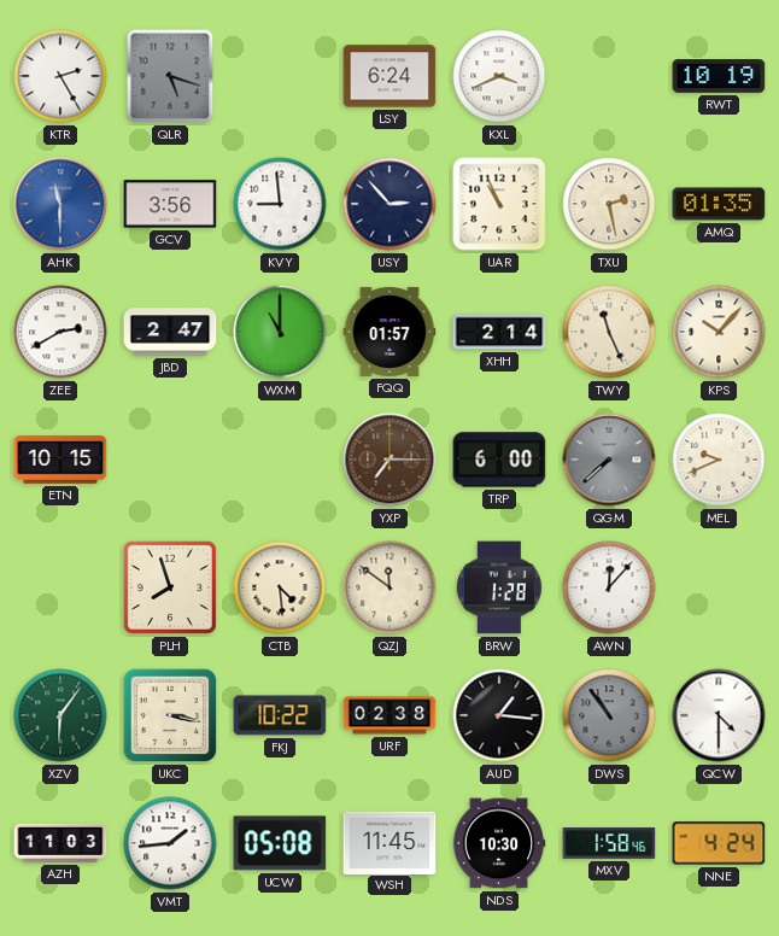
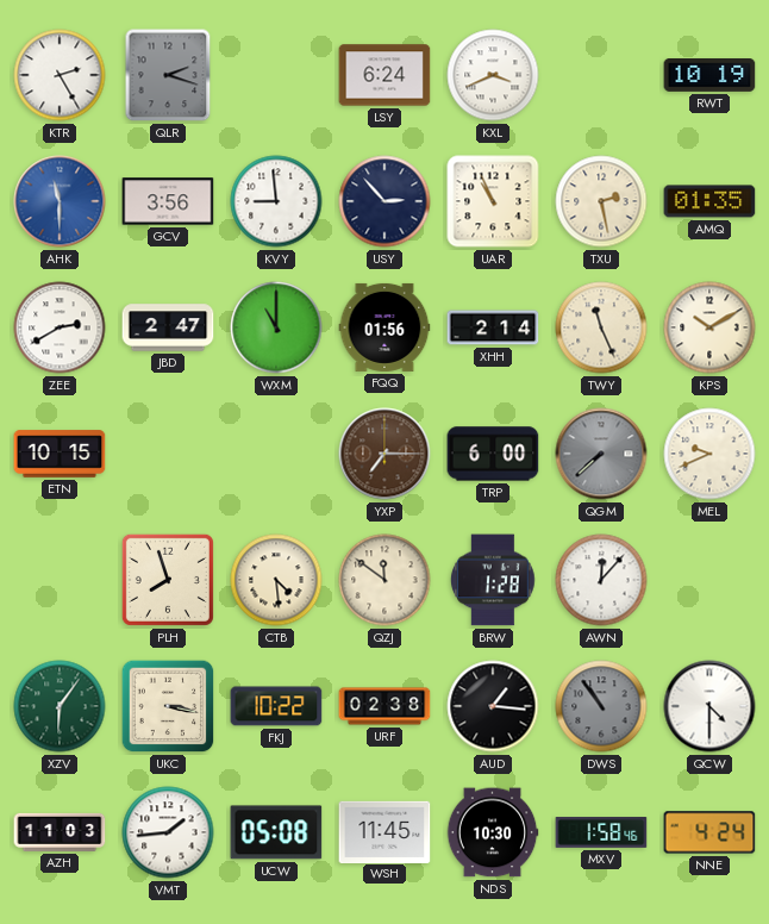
QLR: 5:18 -> 2:18
FQQ: 01:57 -> 01:56
KPS: 10:07 -> 10:10
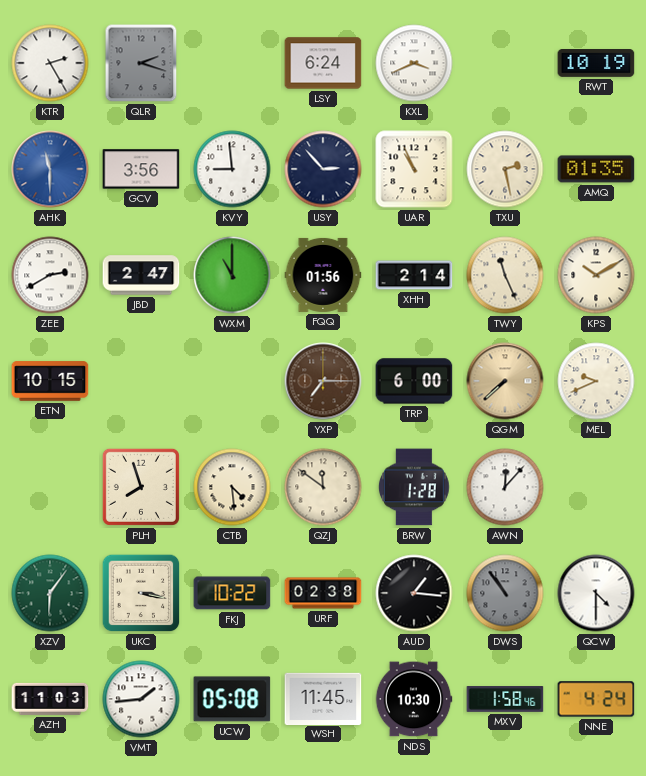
QGM dial: grey -> champagne
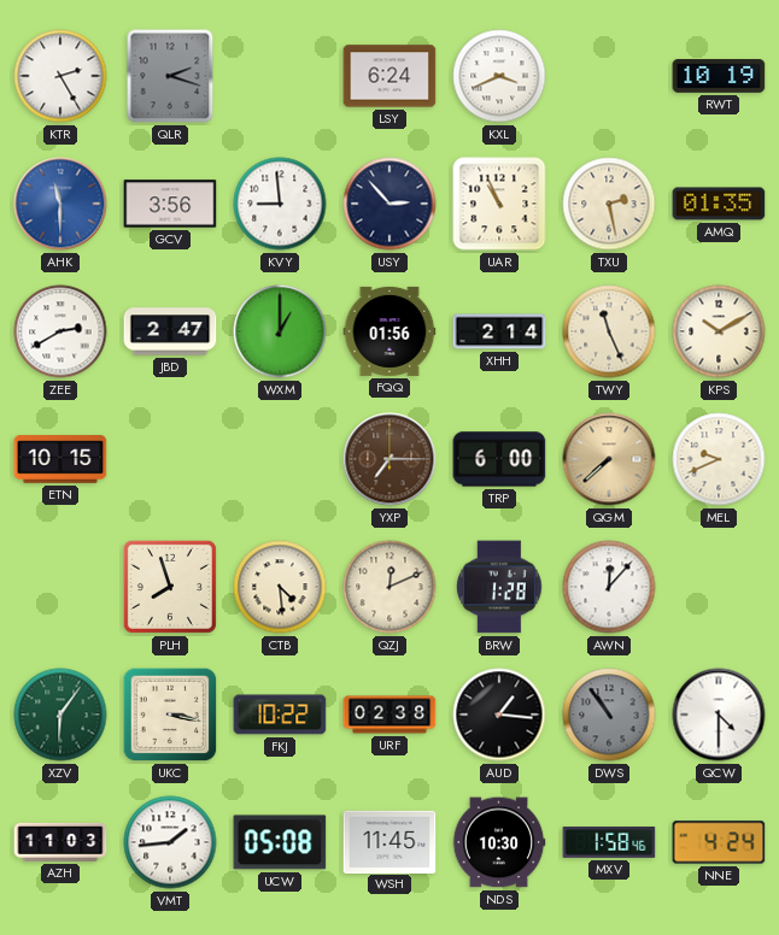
WXM: 11:00 -> 1:00
QZJ: 11:51 -> 12:11
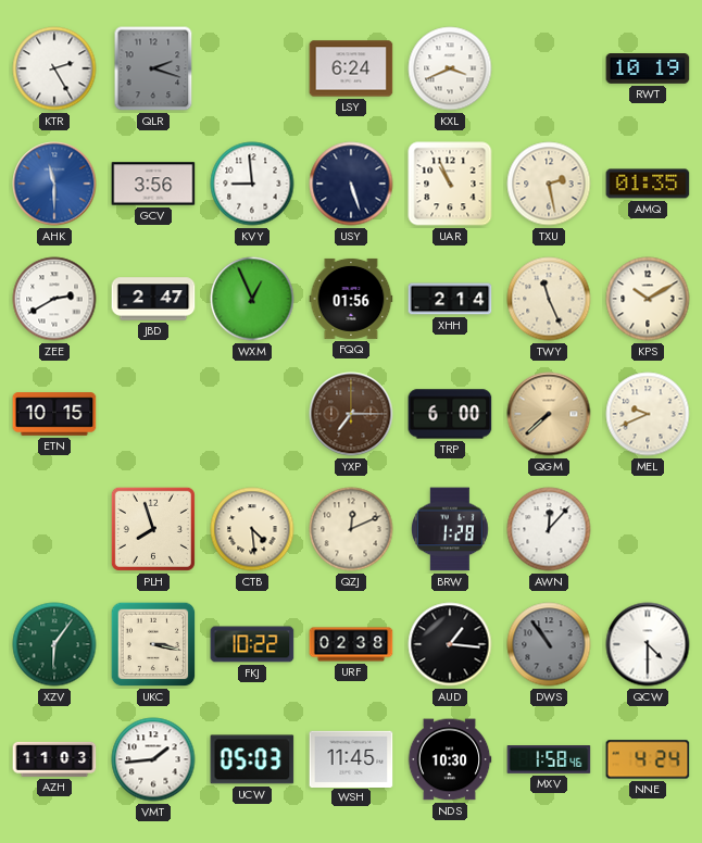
USY: 2:53 -> 5:27
WXM: 1:00 -> 12:56
UCW: 05:08 -> 05:03
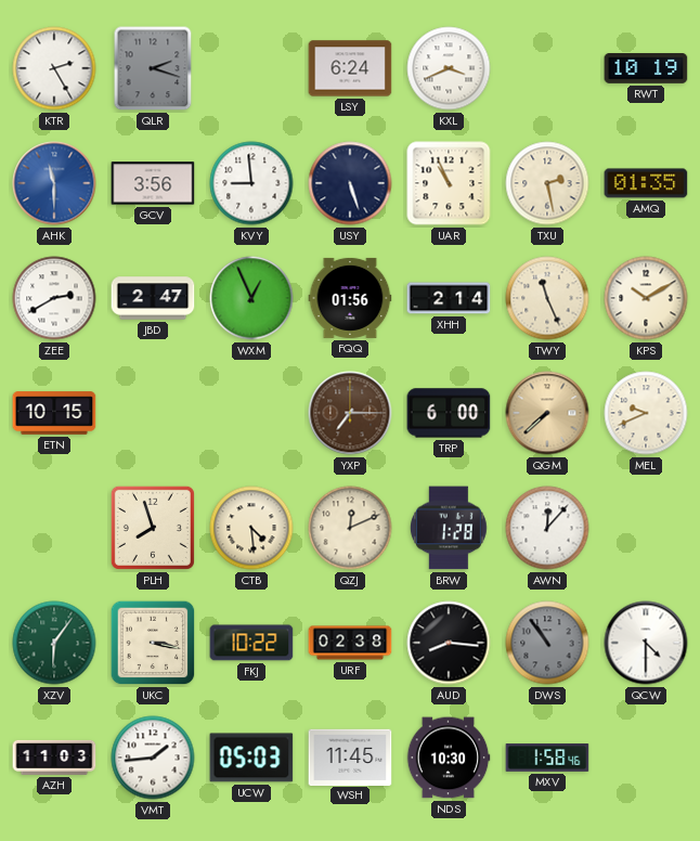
AUD: 1:16 -> 8:16
NNE: 4:24 -> none
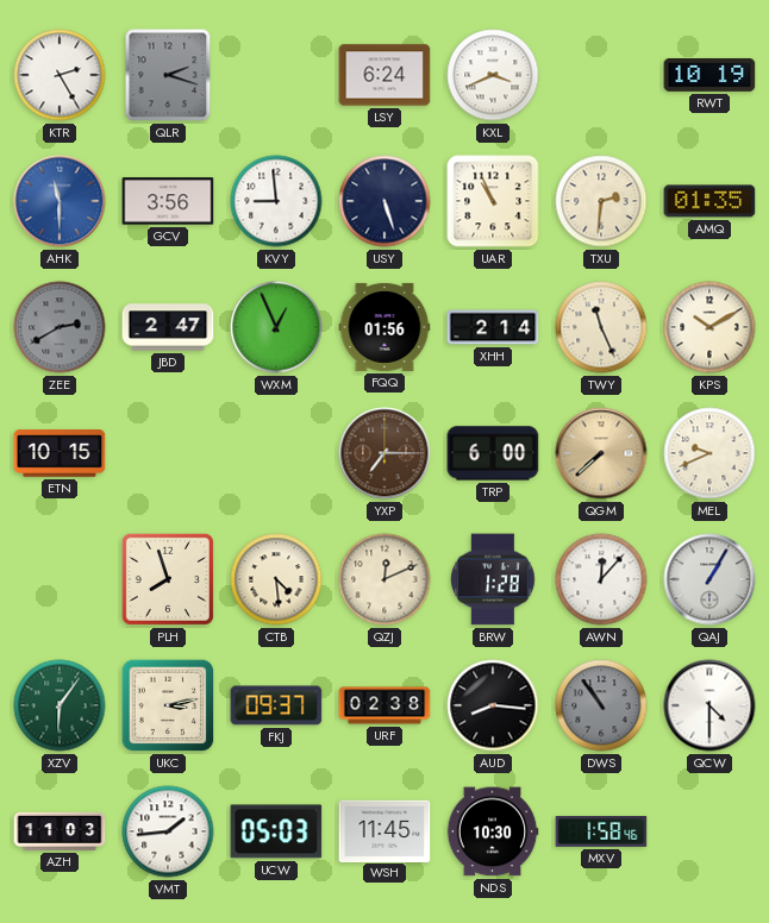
TXU: 2:28 -> 2:31
ZEE dial: white -> grey
QAJ: none -> 1:05
UKC: 3:17 -> 3:13
FKJ: 10:22 -> 09:37
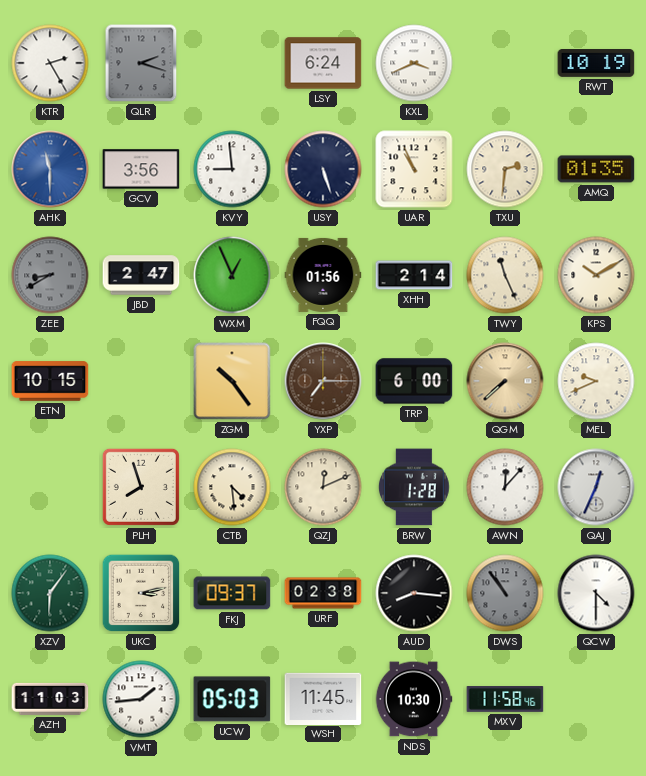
ZEE: 2:40 -> 8:40
ZGM: none -> 10:24
QAJ: 1:05 -> 12:34
MXV: 1:58 -> 11:58
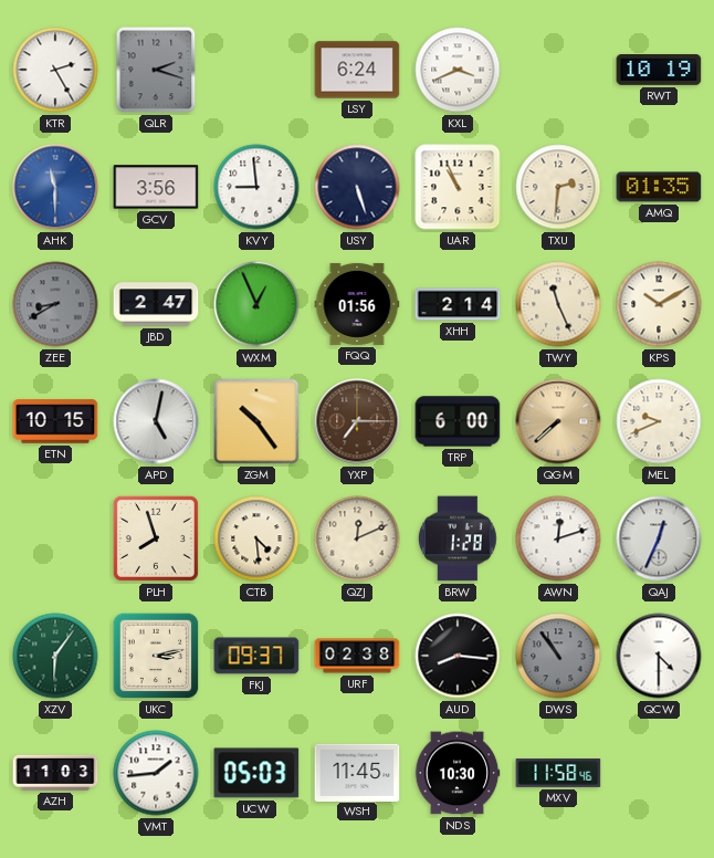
APD: none -> 5:02
AWN: 12:07 -> 12:12
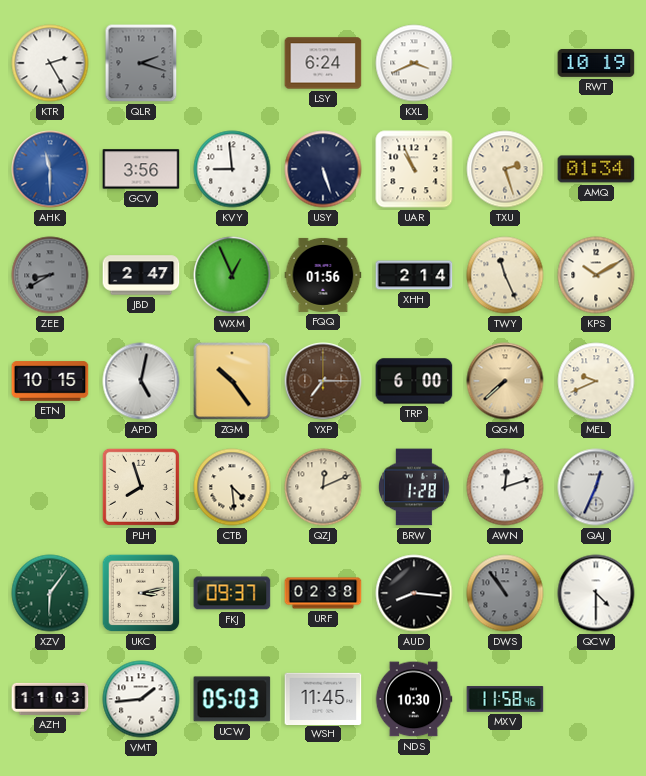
TXU: 2:31 -> 2:27
AMQ: 01:35 -> 01:34
